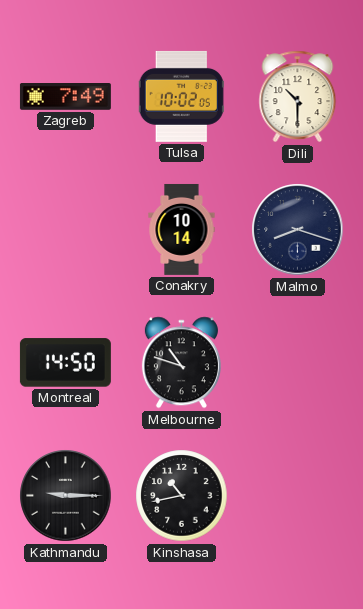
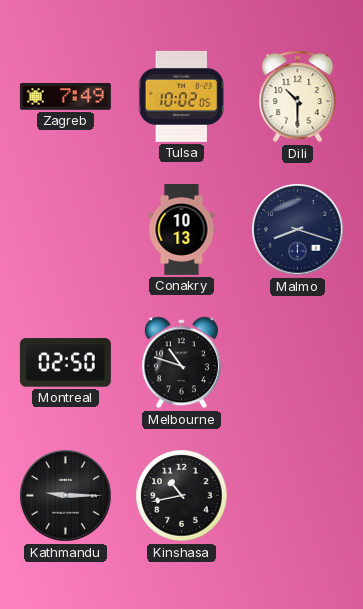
Conakry: 10:14 -> 10:13
Montreal: 14:50 -> 02:50
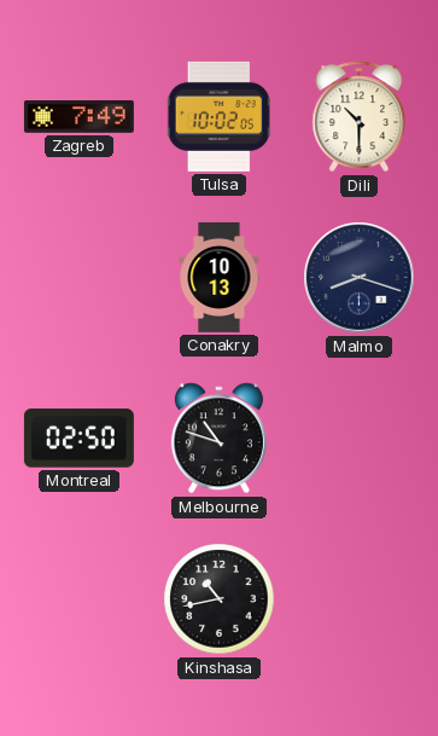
Kathmandu: 9:15 -> none
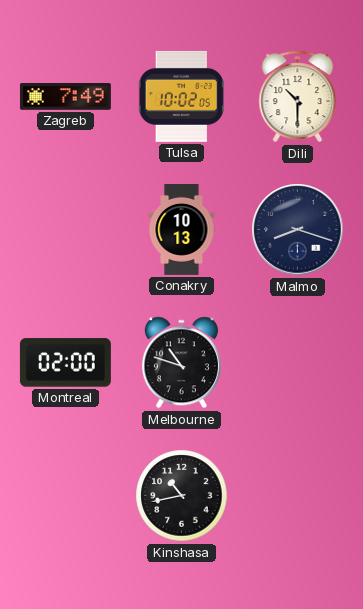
Montreal: 02:50 -> 02:00
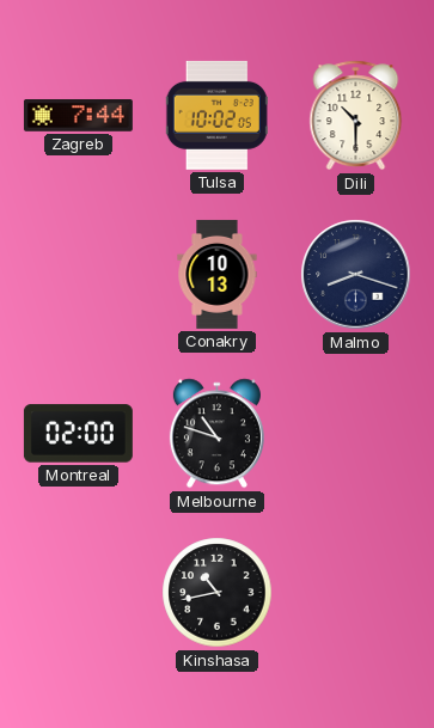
Zagreb: 7:49 -> 7:44
